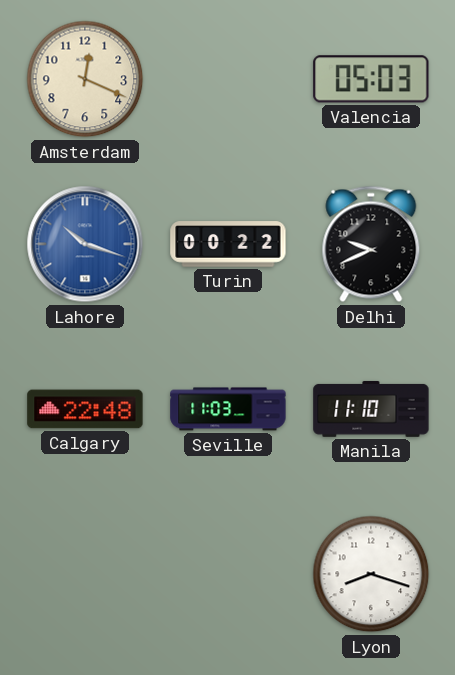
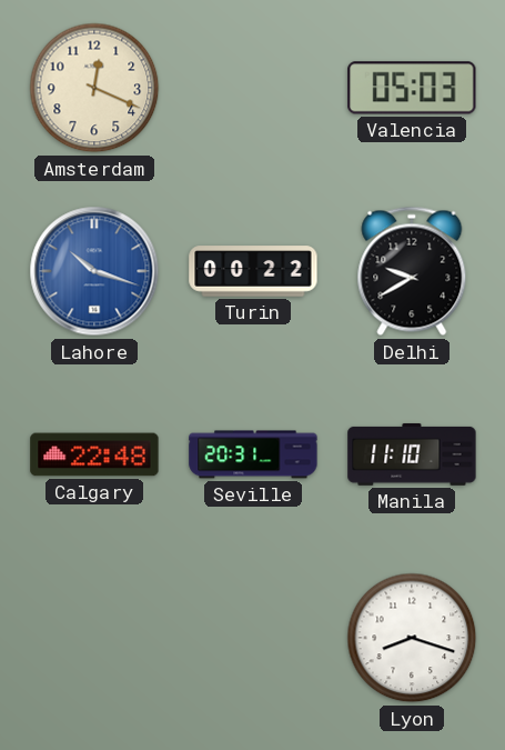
Delhi: 9:41 -> 9:40
Seville: 11:03 -> 20:31
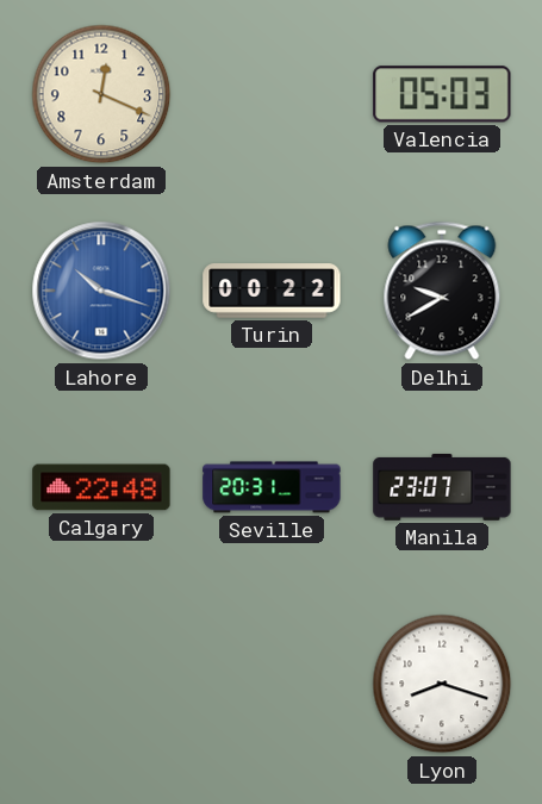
Manila: 11:10 -> 23:07
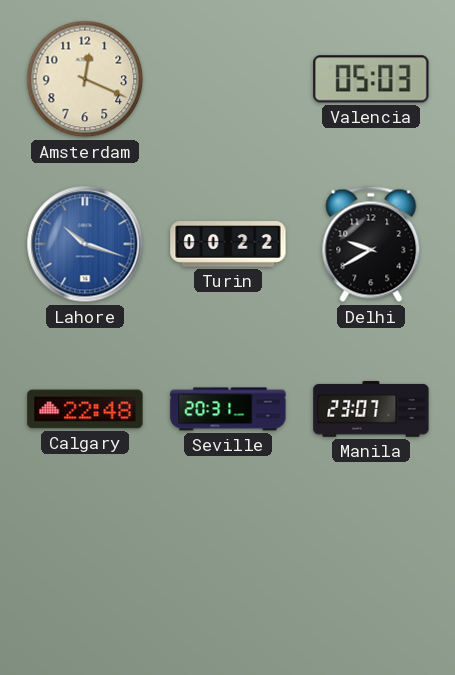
Lyon: 8:18 -> none
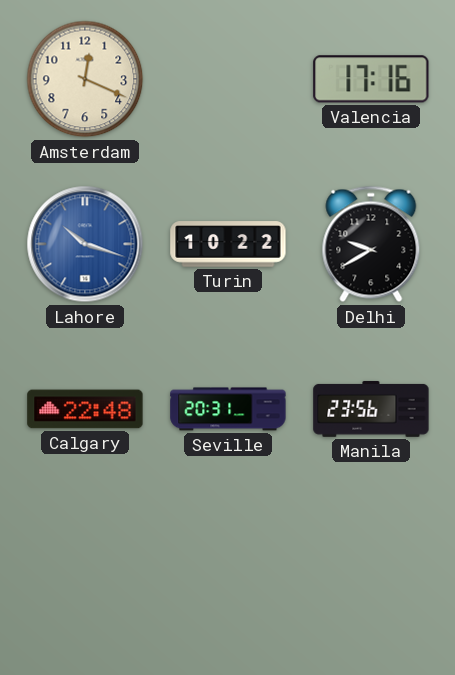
Valencia: 05:03 -> 17:16
Turin: 00:22 -> 10:22
Manila: 23:07 -> 23:56
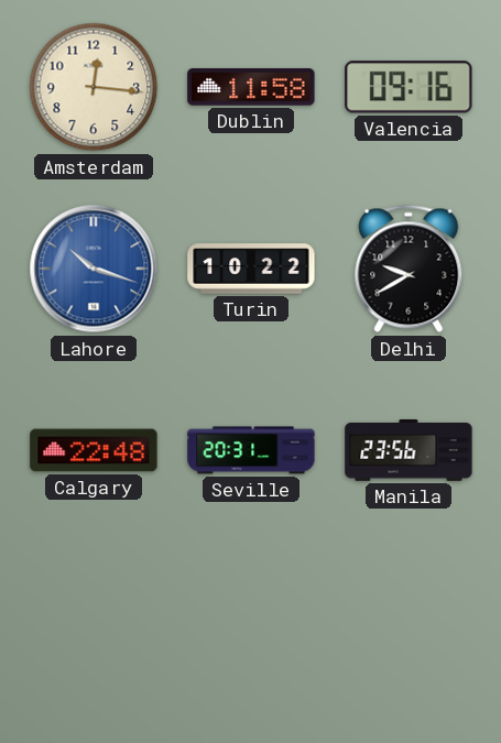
Amsterdam: 12:19 -> 12:16
Dublin: none -> 11:58
Valencia: 17:16 -> 09:16
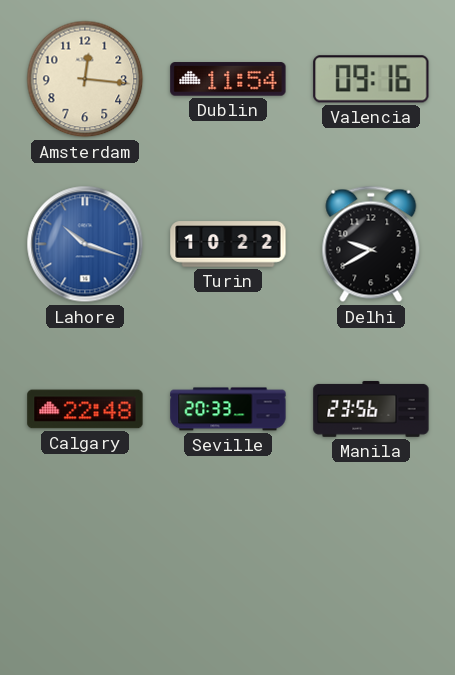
Dublin: 11:58 -> 11:54
Seville: 20:31 -> 20:33
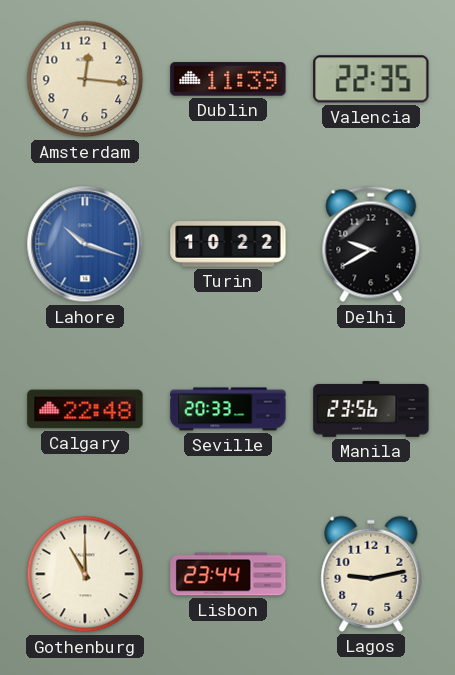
Dublin: 11:54 -> 11:39
Valencia: 09:16 -> 22:35
Gothenburg: none -> 11:00
Lisbon: none -> 23:44
Lagos: none -> 9:13
